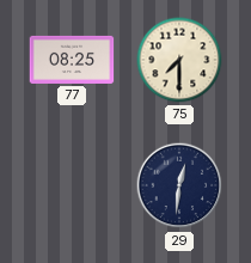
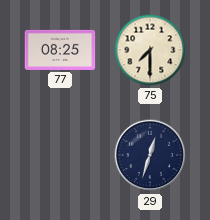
29: 12:31 -> 12:33
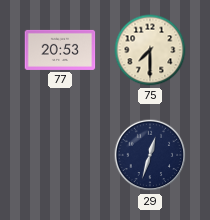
77: 08:25 -> 20:53
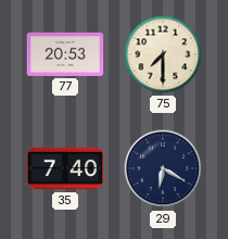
35: none -> 7:40
29: 12:33 -> 6:20
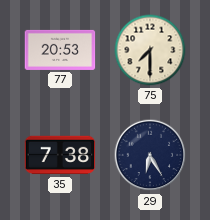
35: 7:40 -> 7:38
29: 6:20 -> 6:25
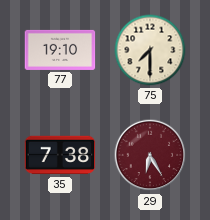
77: 20:53 -> 19:10
29 dial: navy -> burgundy
